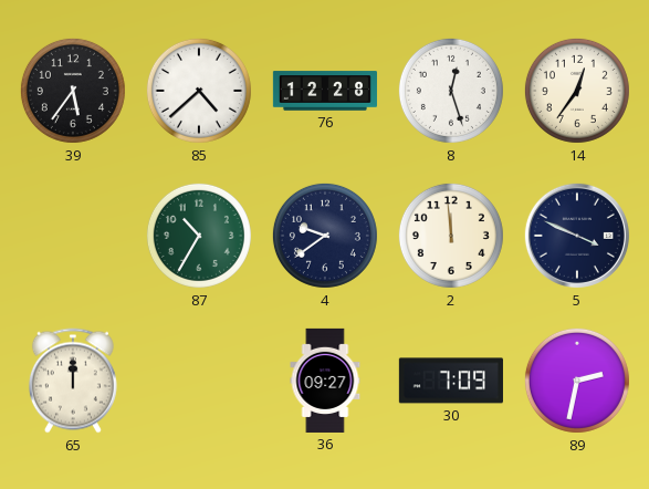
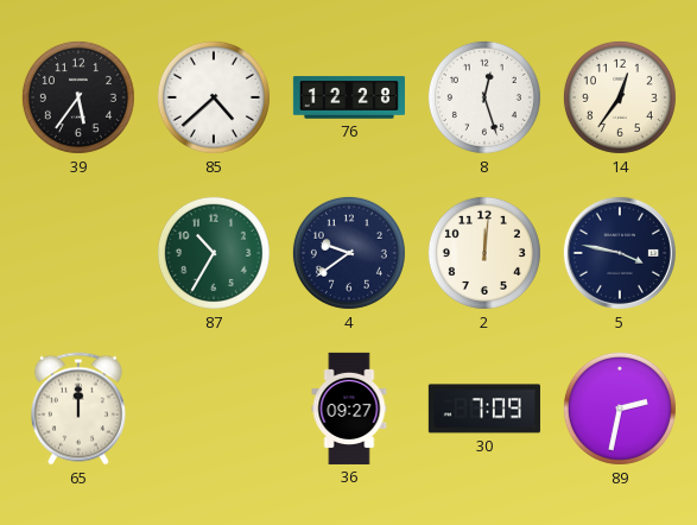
2: 11:59 -> 12:01
5: 3:49 -> 3:47
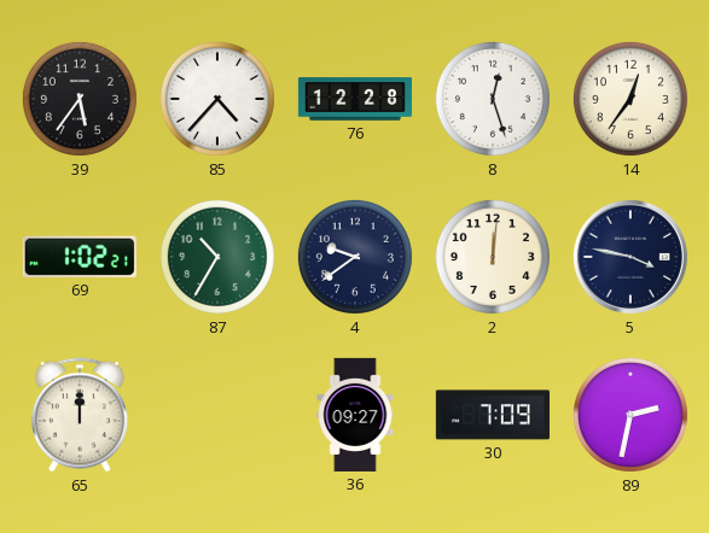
85: 4:38 -> 4:37
69: none -> 1:02
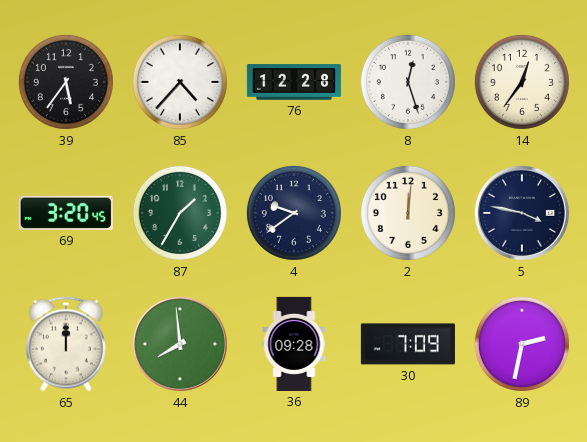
69: 1:02 -> 3:20
87: 10:35 -> 1:35
44: none -> 7:59
36: 09:27 -> 09:28
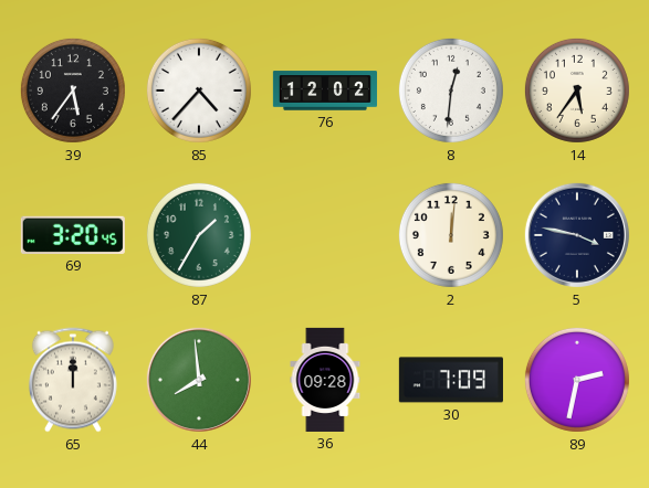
76: 12:28 -> 12:02
8: 12:27 -> 12:31
14: 12:36 -> 5:36
4: 9:39 -> none
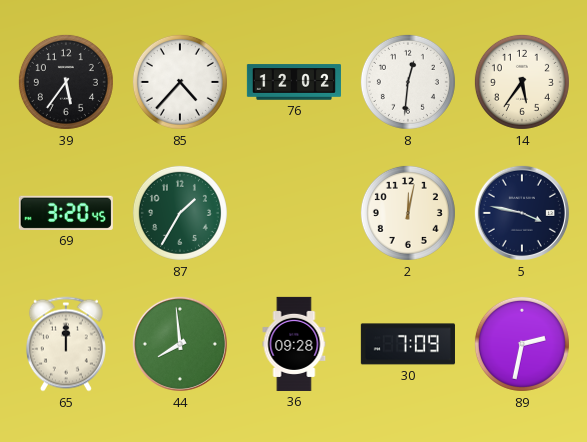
2: 12:01 -> 12:02
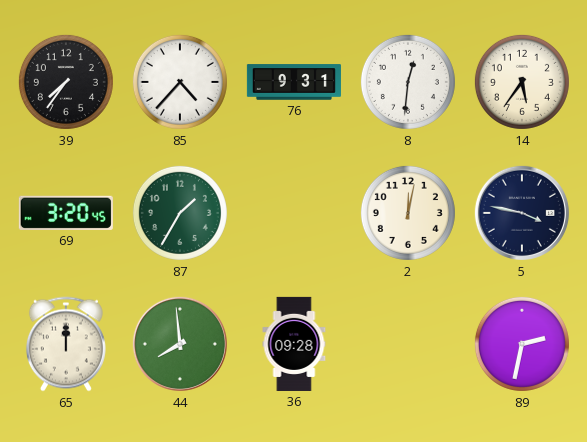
39: 5:36 -> 7:36
76: 12:02 -> 9:31
30: 7:09 -> none
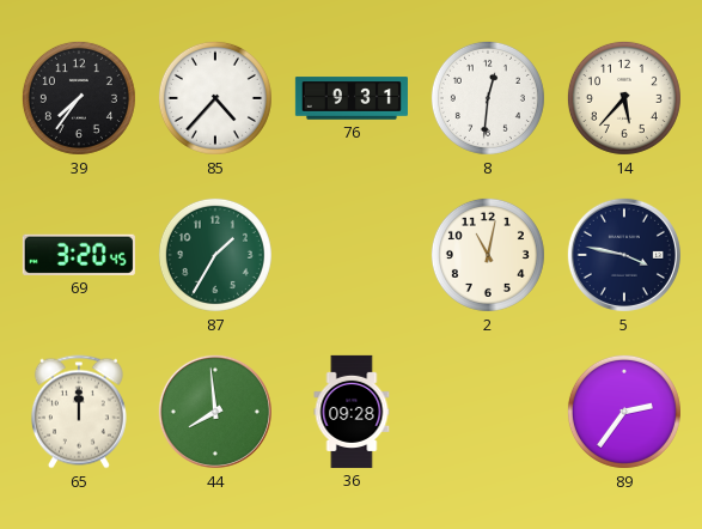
14: 5:36 -> 5:37
2: 12:02 -> 11:02
89: 2:32 -> 2:36
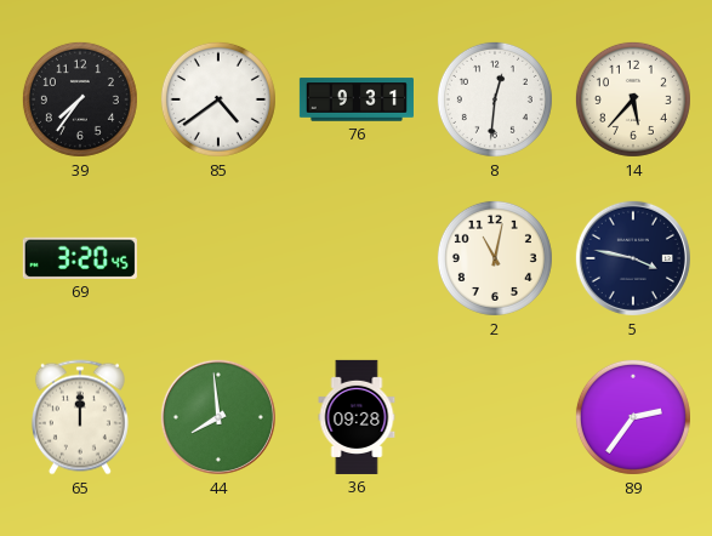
85: 4:37 -> 4:39
87: 1:35 -> none
